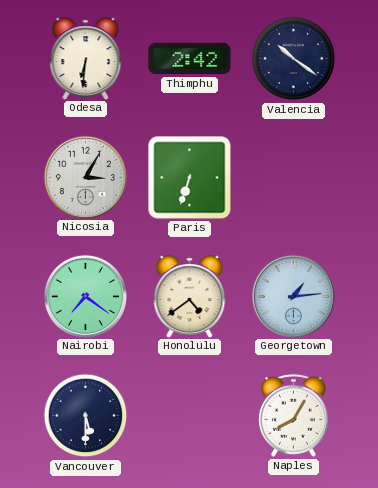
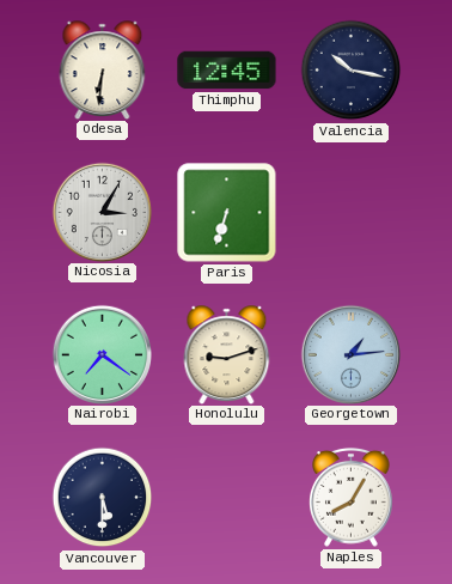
Thimphu: 2:42 -> 12:45
Valencia: 10:21 -> 10:17
Honolulu: 4:39 -> 9:12
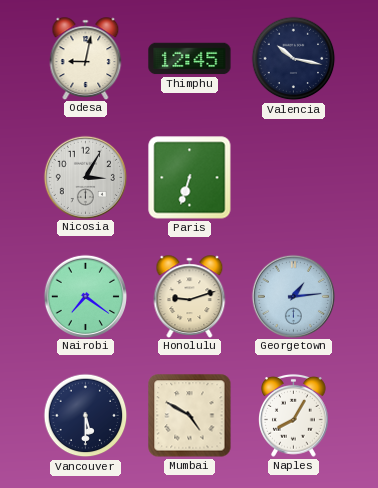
Odesa: 6:31 -> 9:02
Mumbai: none -> 4:50
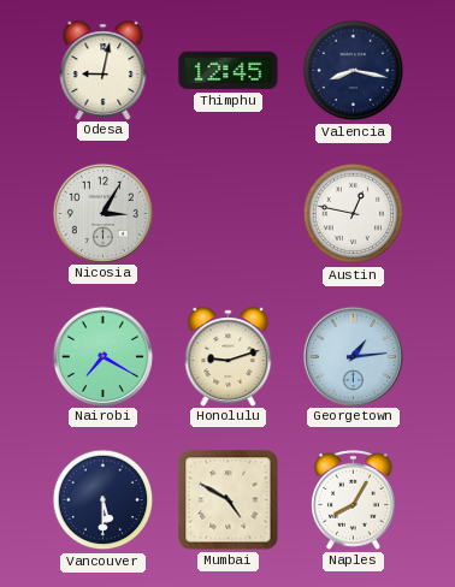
Valencia: 10:17 -> 8:17
Paris: 6:33 -> none
Austin: none -> 12:47
Nairobi: 7:21 -> 7:20
